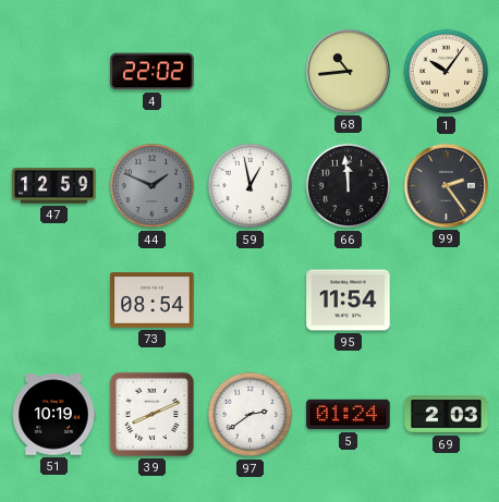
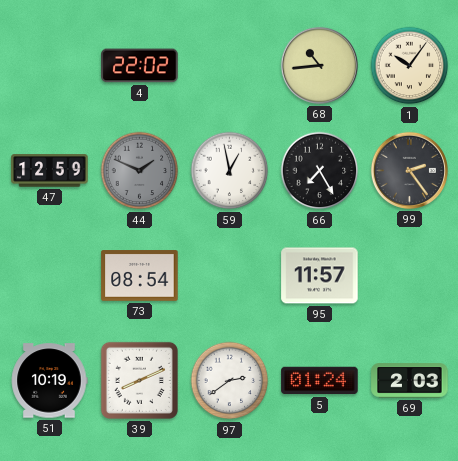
66: 11:59 -> 7:25
95: 11:54 -> 11:57
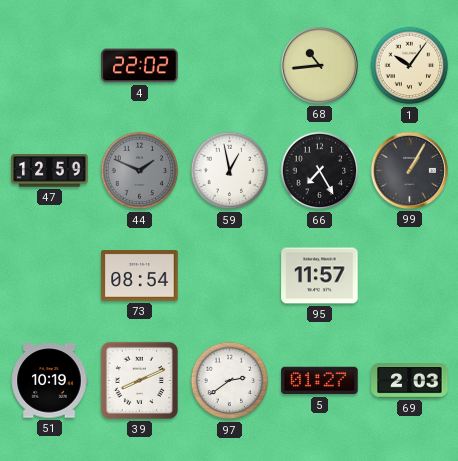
99: 2:24 -> 1:05
5: 01:24 -> 01:27
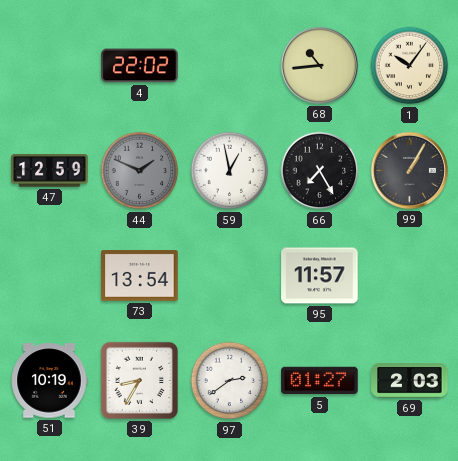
73: 08:54 -> 13:54
39: 8:11 -> 8:35
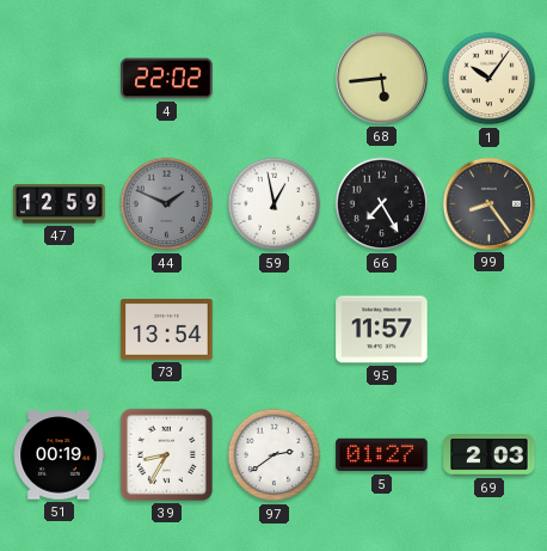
68: 10:44 -> 5:44
99: 1:05 -> 8:24
51: 10:19 -> 00:19
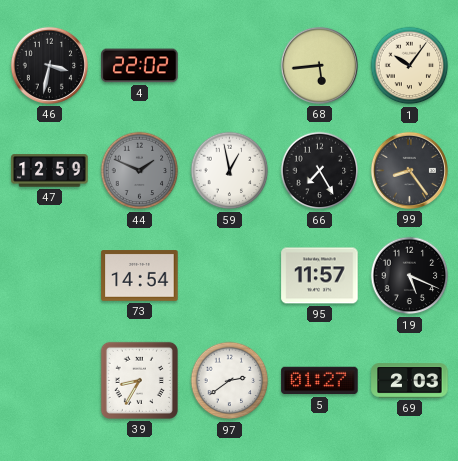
46: none -> 3:32
73: 13:54 -> 14:54
19: none -> 5:19
51: 00:19 -> none
